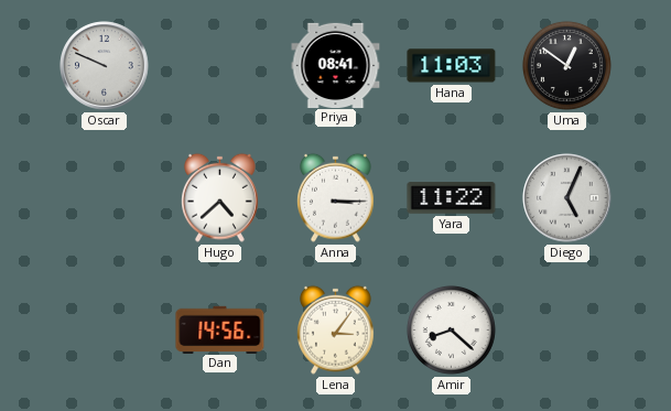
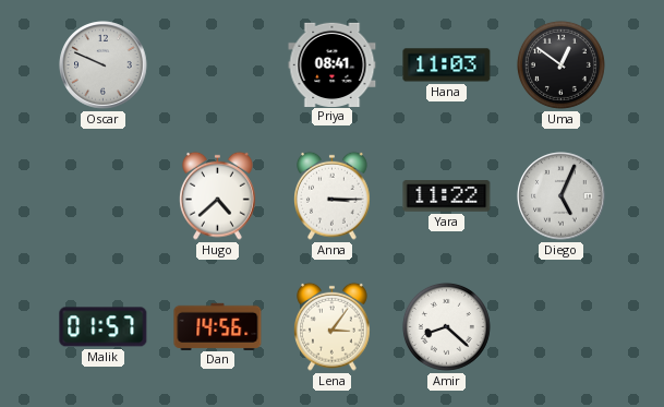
Malik: none -> 01:57
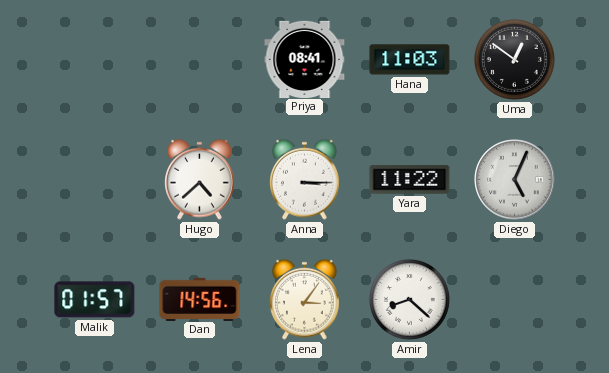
Oscar: 9:49 -> none
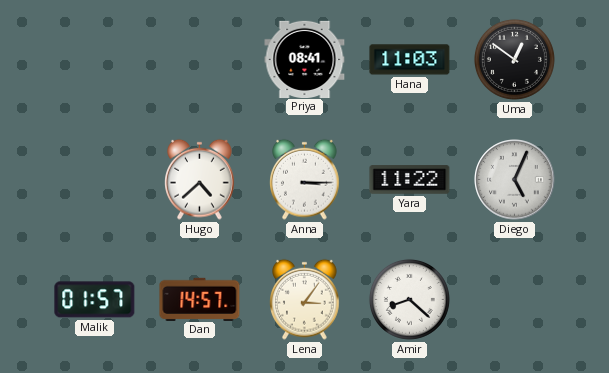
Dan: 14:56 -> 14:57
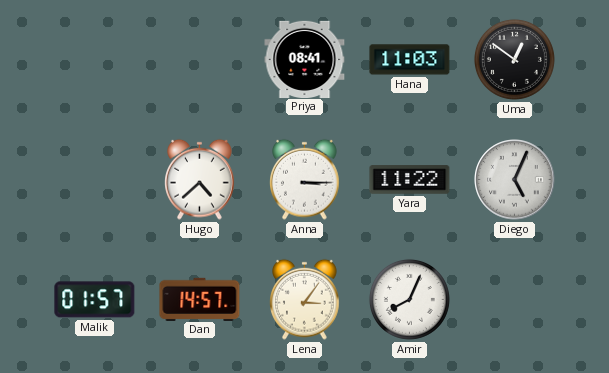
Amir: 8:22 -> 8:04
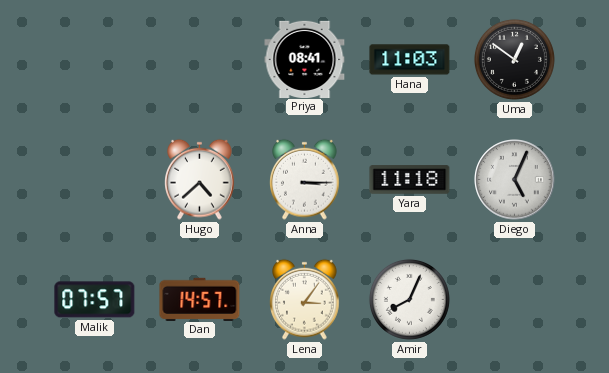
Yara: 11:22 -> 11:18
Malik: 01:57 -> 07:57
